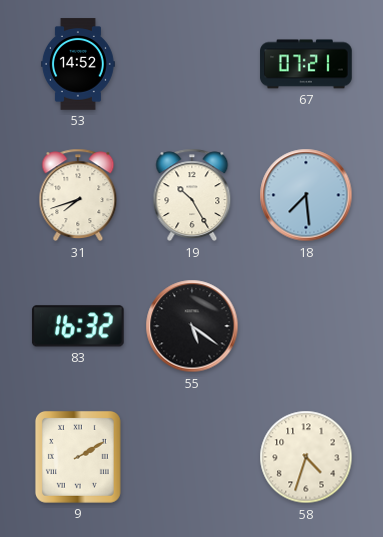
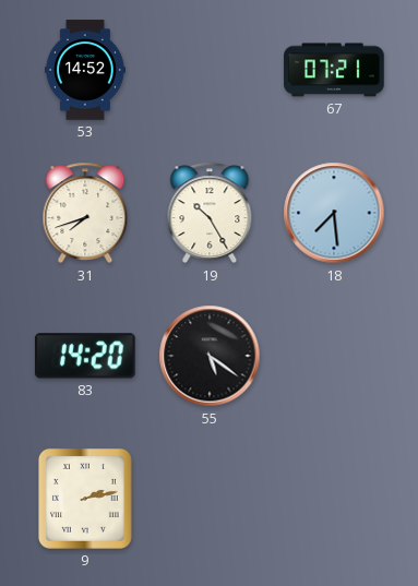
83: 16:32 -> 14:20
9: 2:10 -> 2:13
58: 4:33 -> none
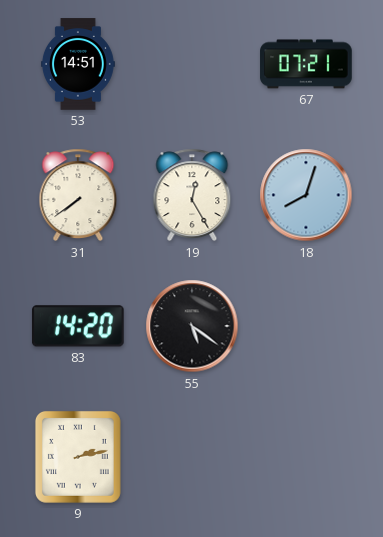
53: 14:52 -> 14:51
31: 7:42 -> 7:39
19: 10:25 -> 12:25
18: 7:29 -> 8:03
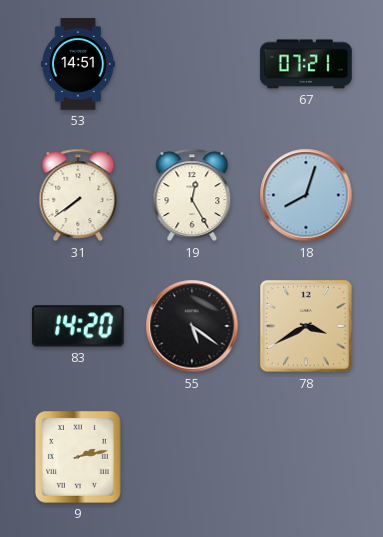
78: none -> 3:40
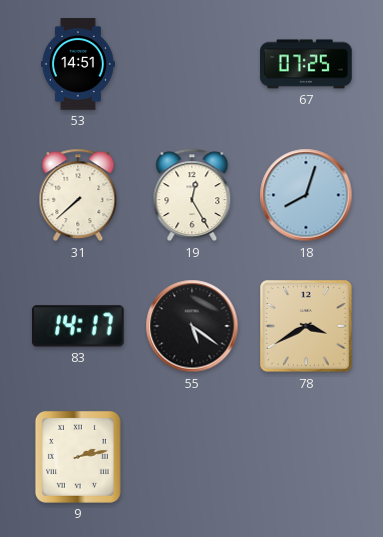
67: 07:21 -> 07:25
31: 7:39 -> 7:38
83: 14:20 -> 14:17
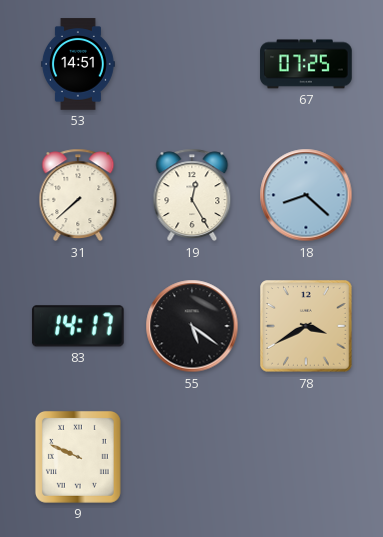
18: 8:03 -> 8:22
9: 2:13 -> 9:49
